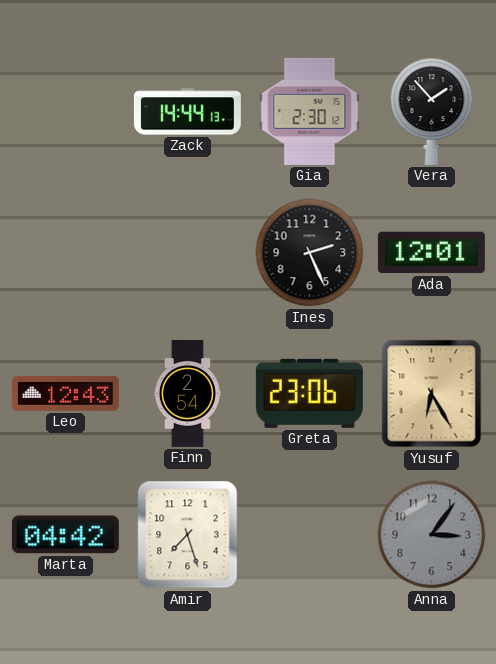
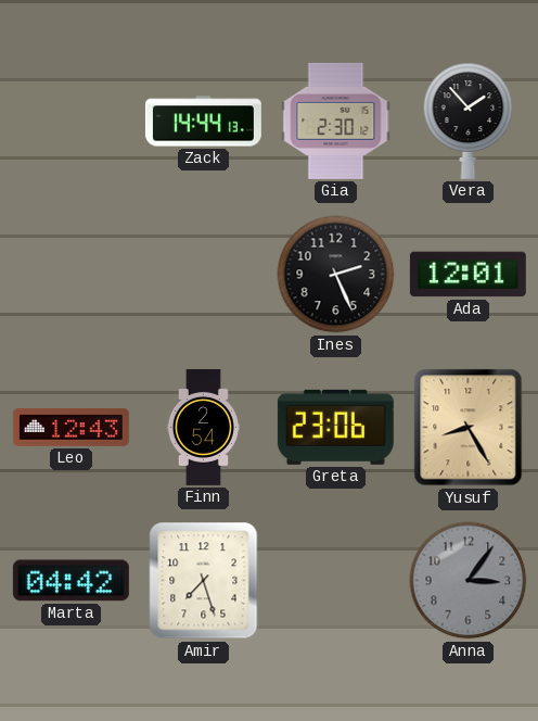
Yusuf: 6:25 -> 8:25
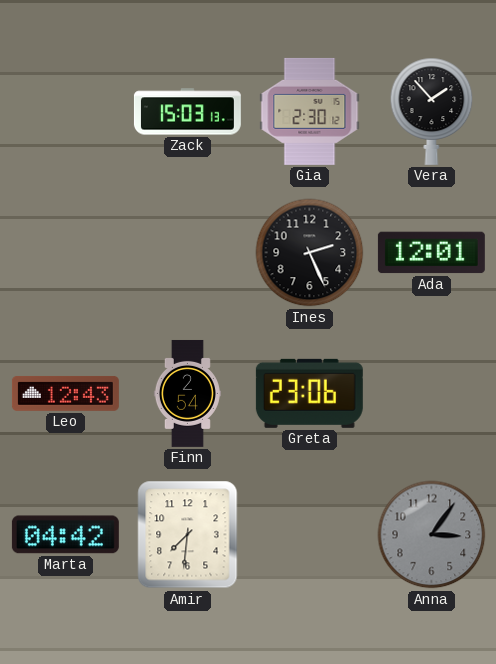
Zack: 14:44 -> 15:03
Yusuf: 8:25 -> none
Amir: 7:27 -> 7:31
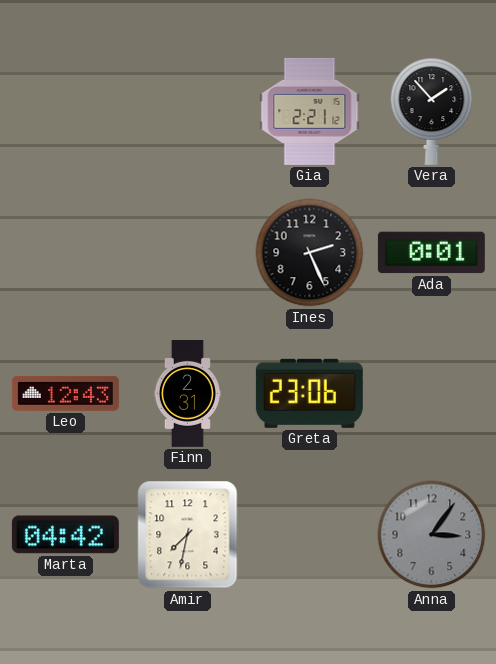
Zack: 15:03 -> none
Gia: 2:30 -> 2:21
Ada: 12:01 -> 0:01
Finn: 2:54 -> 2:31
Amir: 7:31 -> 7:32
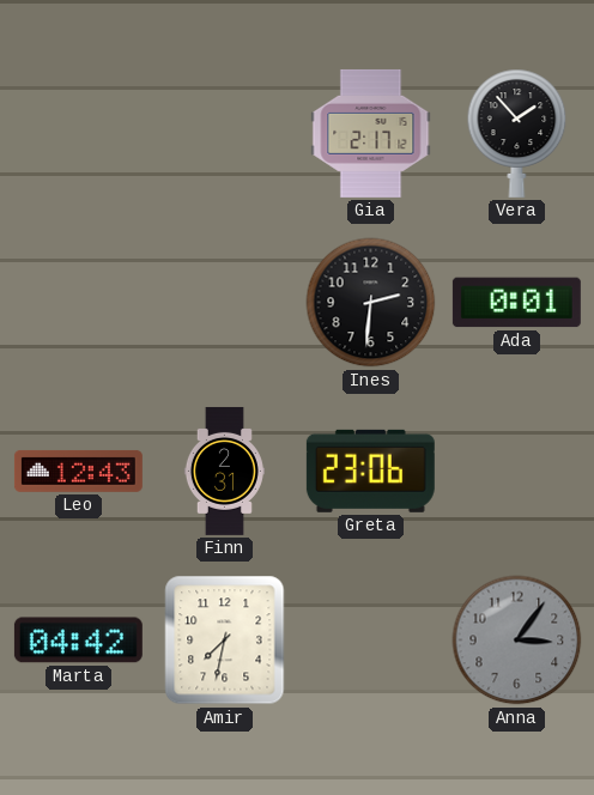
Gia: 2:21 -> 2:17
Ines: 2:26 -> 2:31
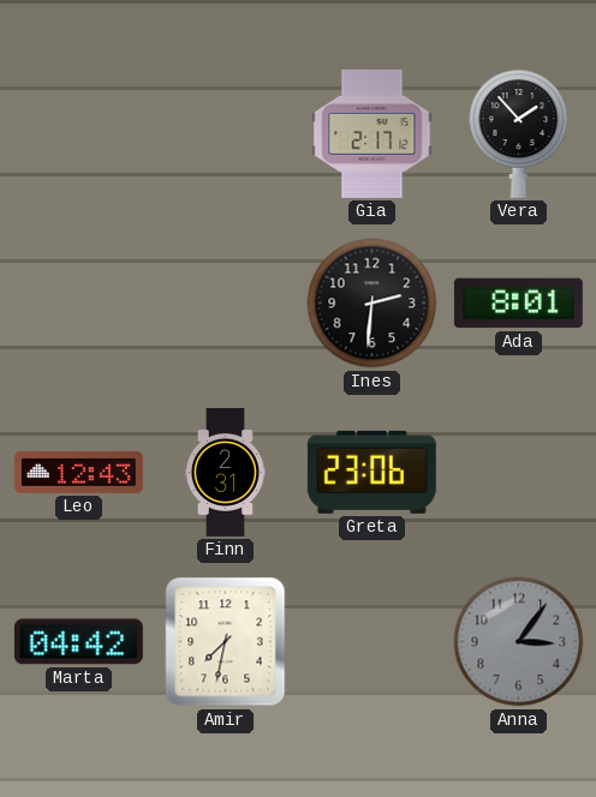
Ada: 0:01 -> 8:01
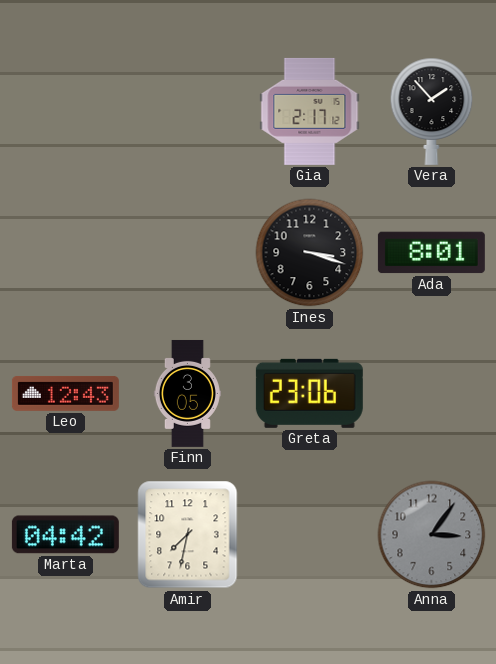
Ines: 2:31 -> 3:18
Finn: 2:31 -> 3:05
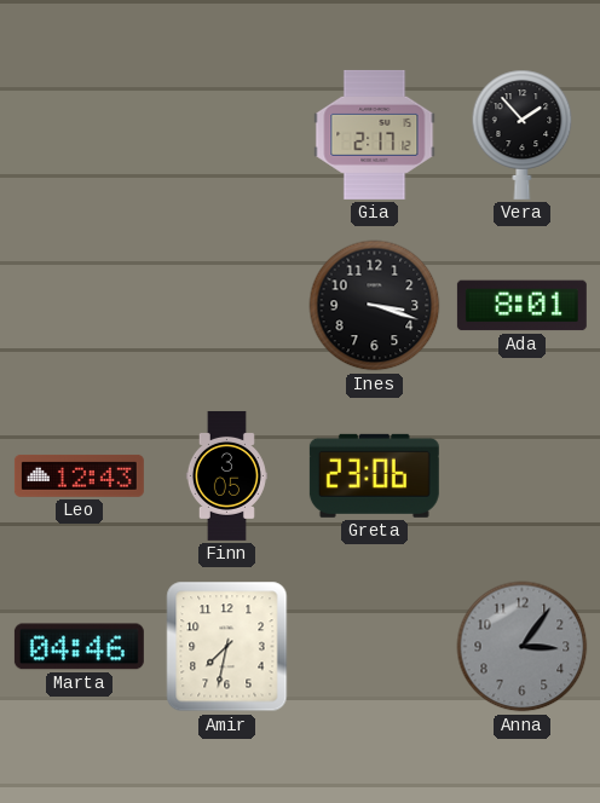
Marta: 04:42 -> 04:46
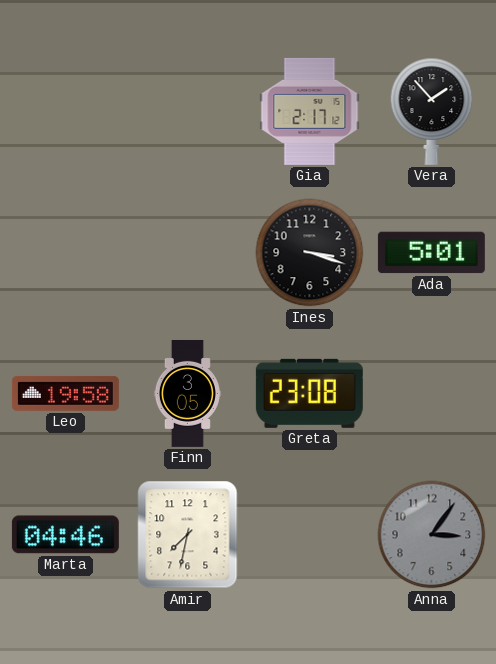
Ada: 8:01 -> 5:01
Leo: 12:43 -> 19:58
Greta: 23:06 -> 23:08
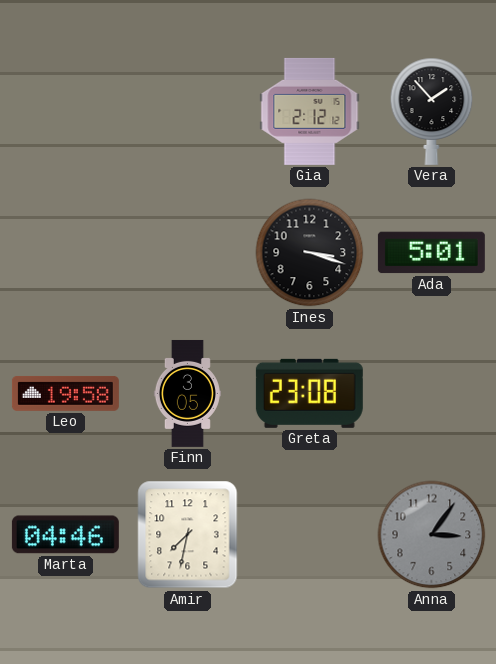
Gia: 2:17 -> 2:12
